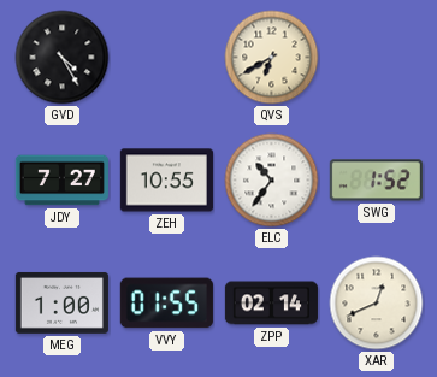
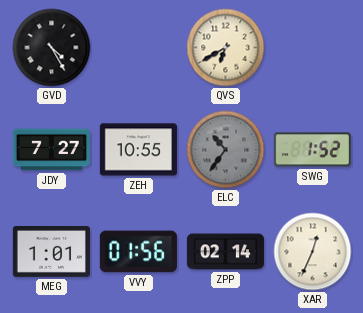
ELC dial: white -> grey
MEG: 1:00 -> 1:01
VVY: 01:55 -> 01:56
XAR: 12:41 -> 12:34
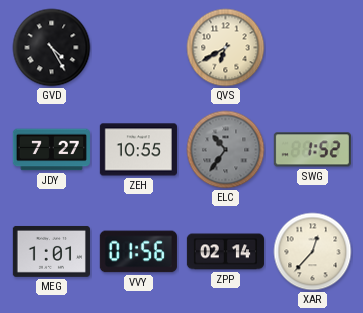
XAR: 12:34 -> 12:37
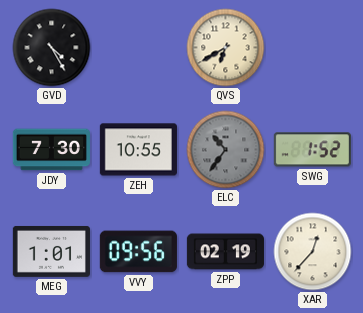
JDY: 7:27 -> 7:30
VVY: 01:56 -> 09:56
ZPP: 02:14 -> 02:19
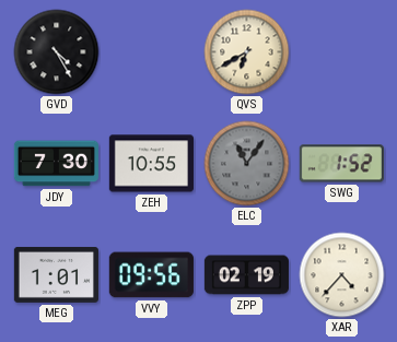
ELC: 10:36 -> 11:06
XAR: 12:37 -> 4:37
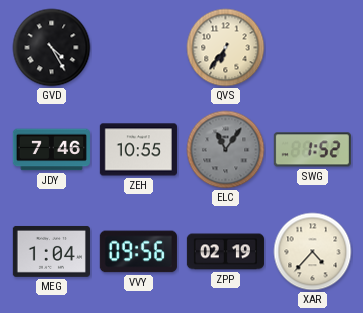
QVS: 6:40 -> 6:36
JDY: 7:30 -> 7:46
MEG: 1:01 -> 1:04
